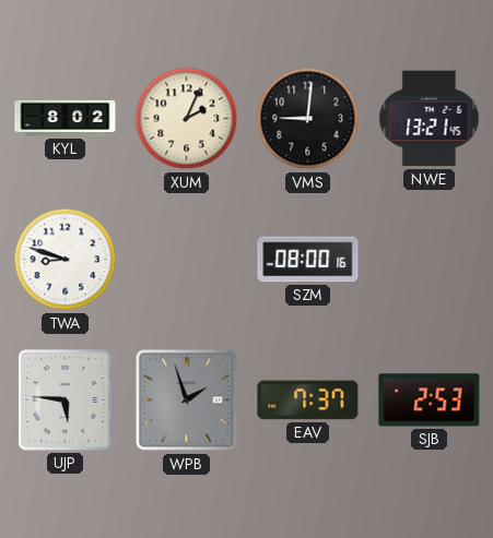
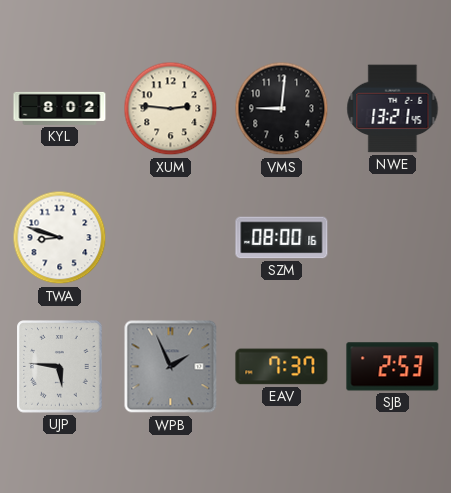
XUM: 2:04 -> 2:46
WPB: 1:57 -> 1:56
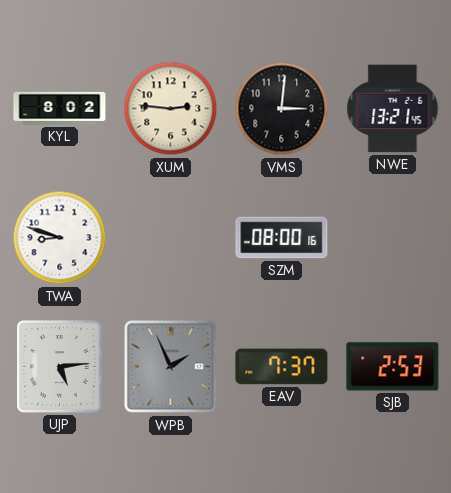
VMS: 9:01 -> 3:01
UJP: 5:46 -> 5:14
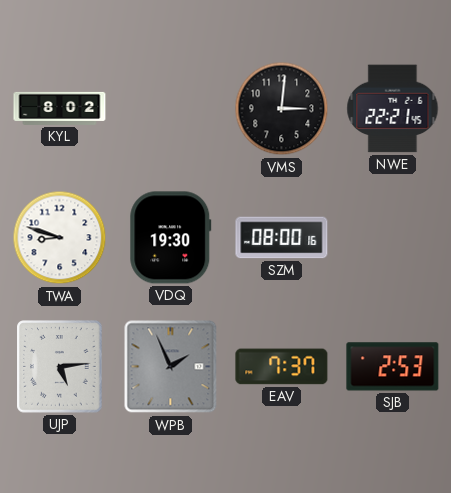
XUM: 2:46 -> none
NWE: 13:21 -> 22:21
VDQ: none -> 19:30
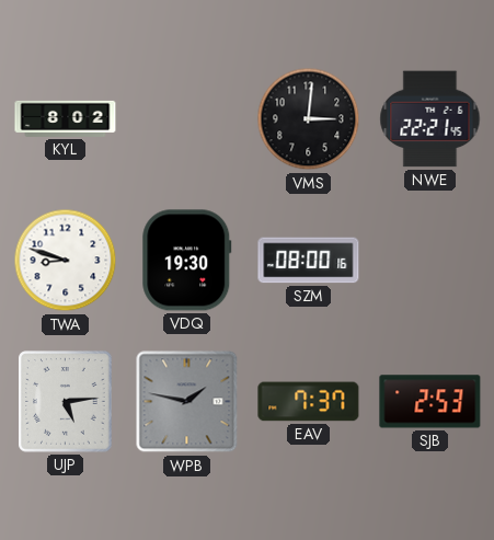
WPB: 1:56 -> 1:47
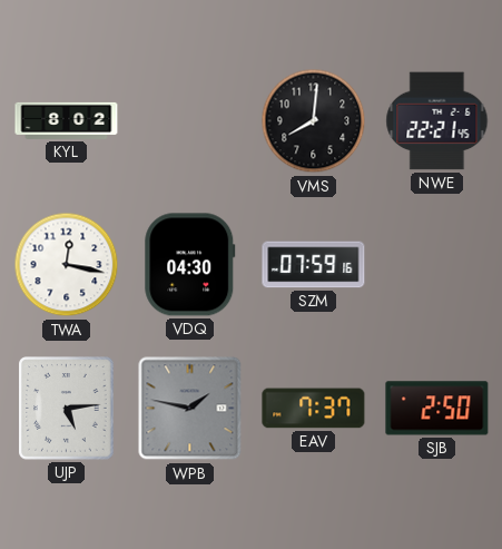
VMS: 3:01 -> 8:01
TWA: 8:48 -> 12:17
VDQ: 19:30 -> 04:30
SZM: 08:00 -> 07:59
SJB: 2:53 -> 2:50
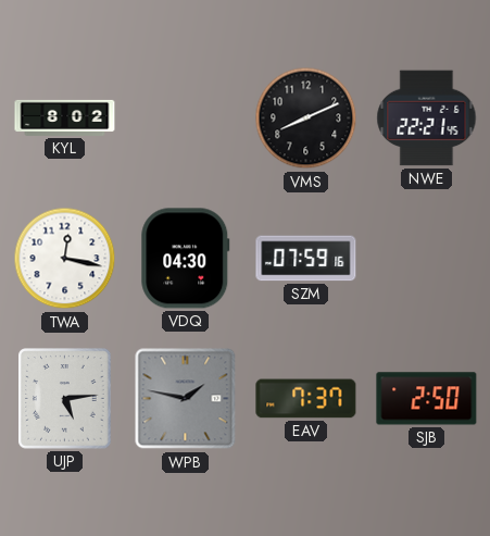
VMS: 8:01 -> 8:11
